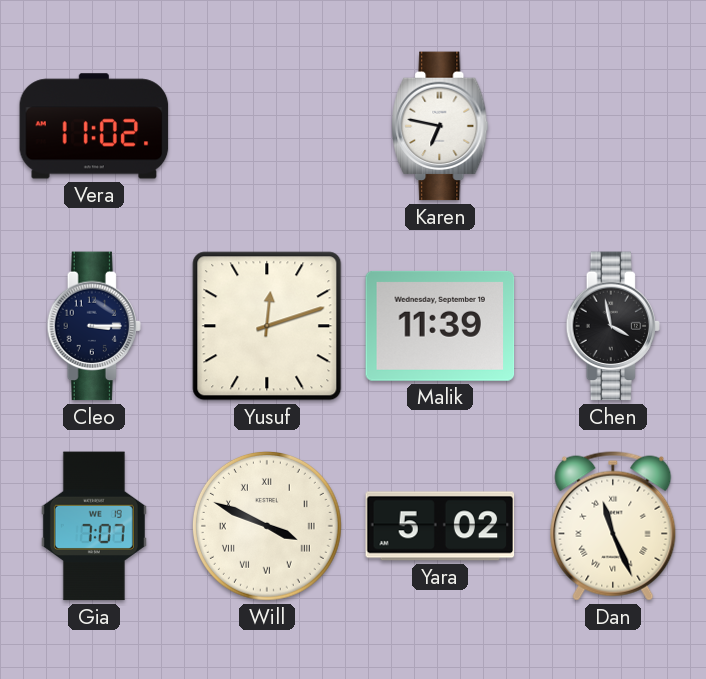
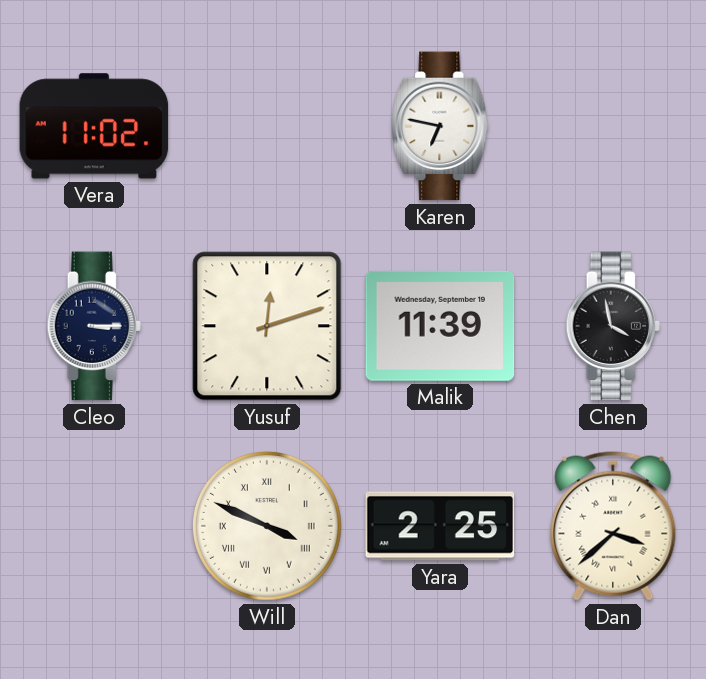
Gia: 7:07 -> none
Yara: 5:02 -> 2:25
Dan: 11:26 -> 3:38
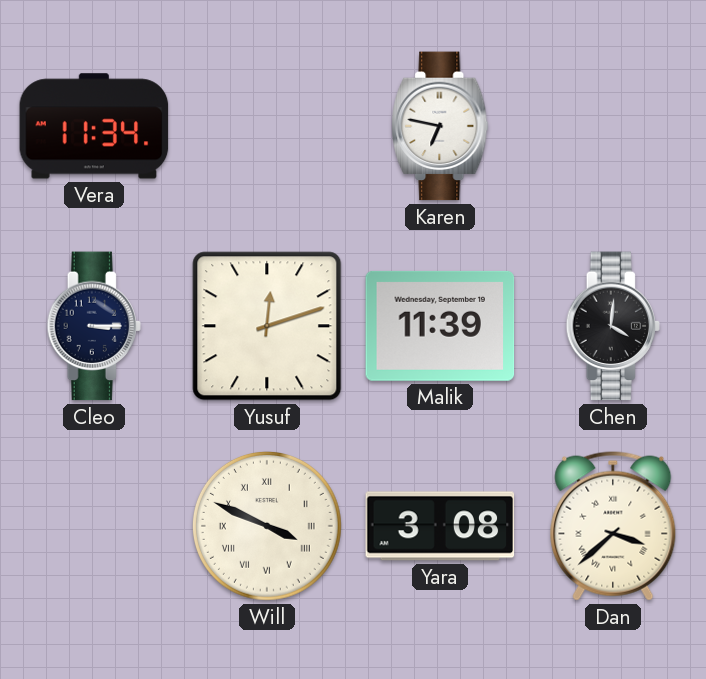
Vera: 11:02 -> 11:34
Chen: 3:58 -> 4:01
Yara: 2:25 -> 3:08
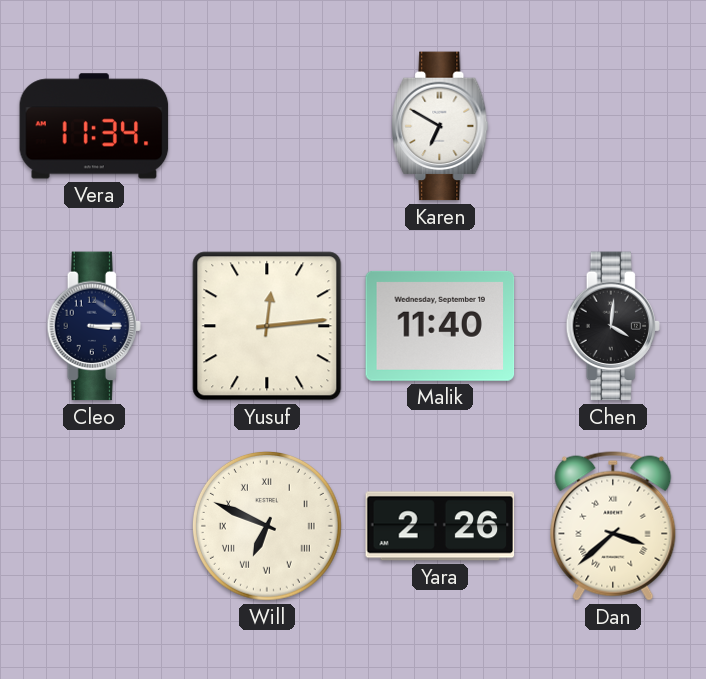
Karen: 6:47 -> 6:50
Yusuf: 12:12 -> 12:14
Malik: 11:39 -> 11:40
Will: 3:49 -> 6:49
Yara: 3:08 -> 2:26
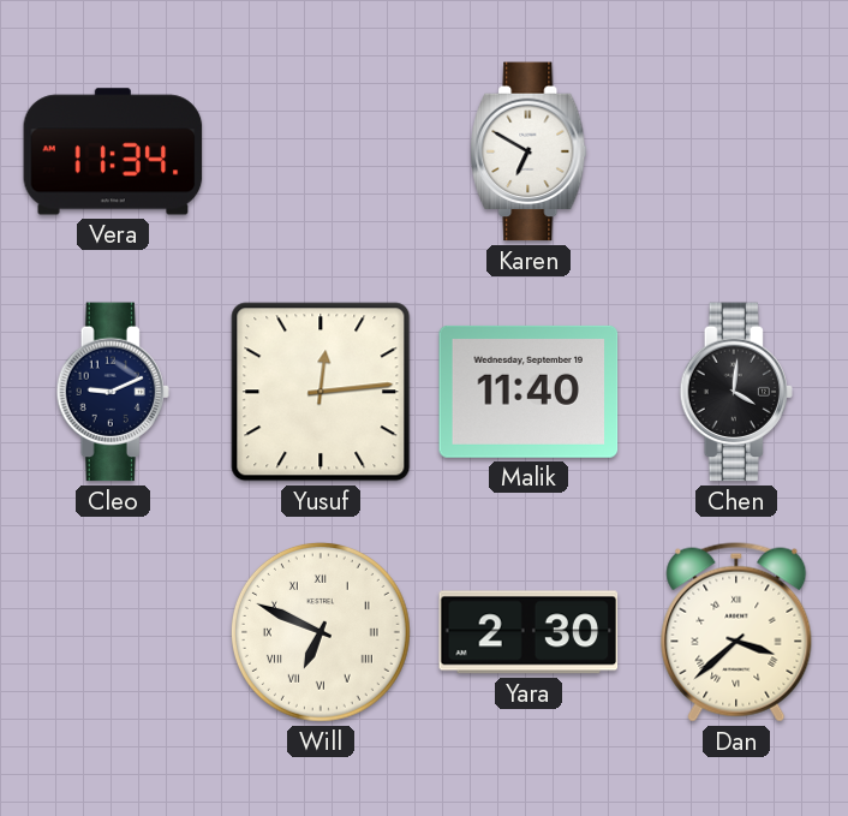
Cleo: 3:15 -> 9:11
Yara: 2:26 -> 2:30
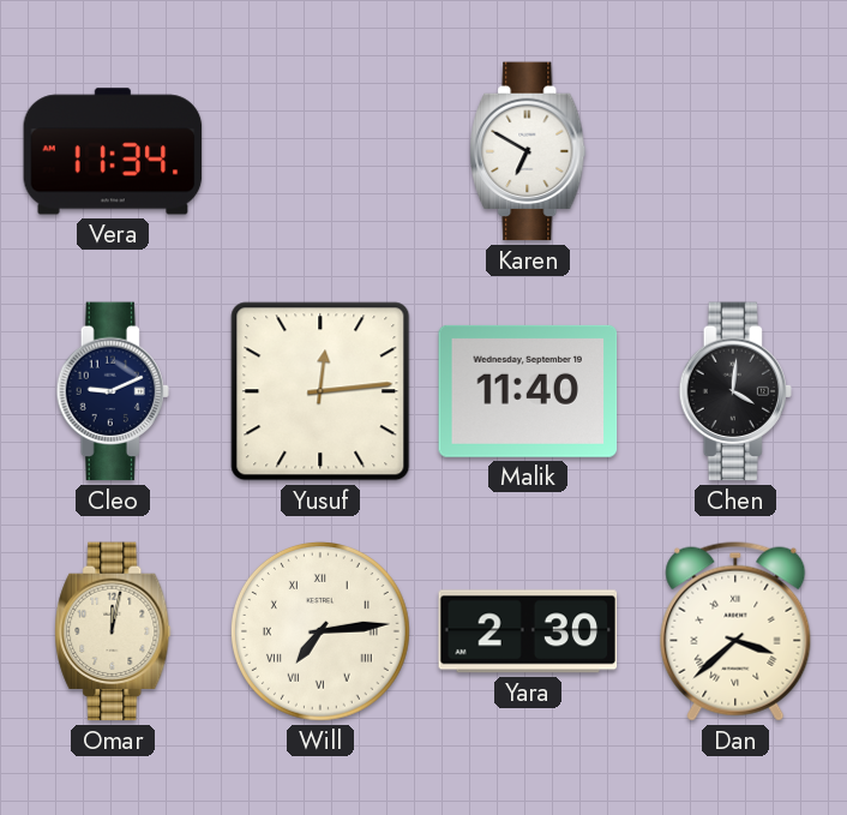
Omar: none -> 12:02
Will: 6:49 -> 7:14
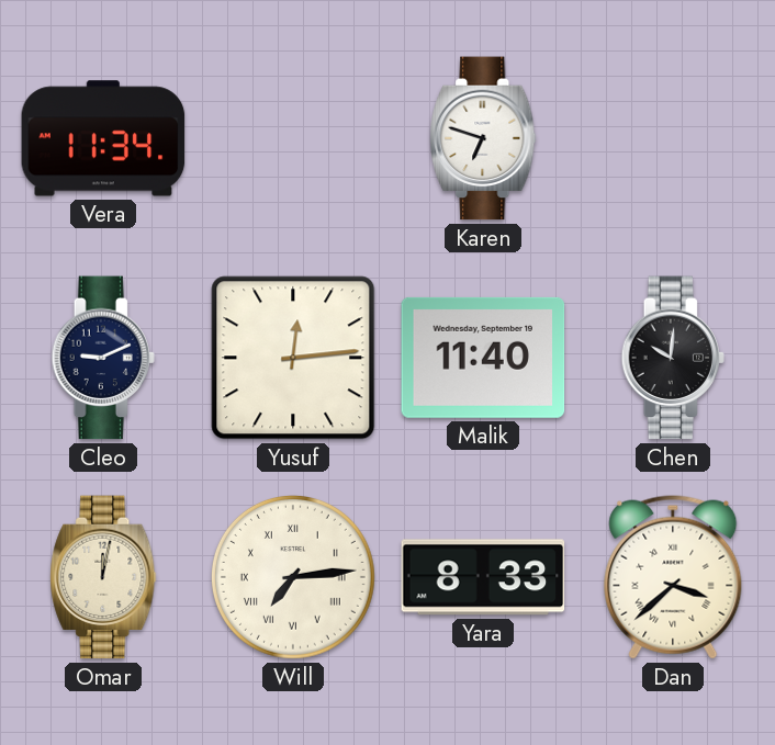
Karen: 6:50 -> 6:48
Chen: 4:01 -> 10:01
Yara: 2:30 -> 8:33
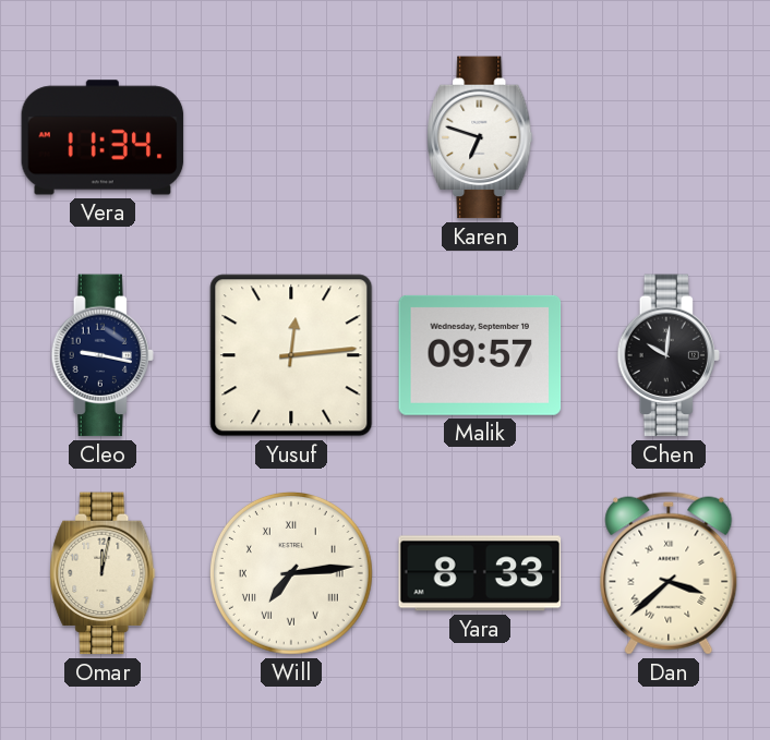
Cleo: 9:11 -> 9:17
Malik: 11:40 -> 09:57
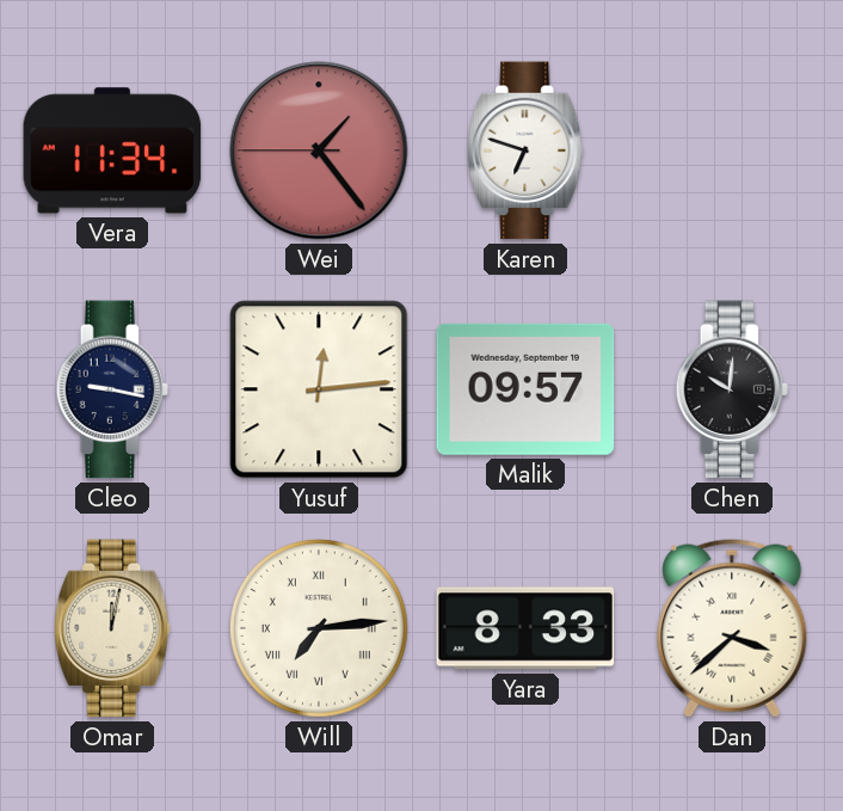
Wei: none -> 1:23
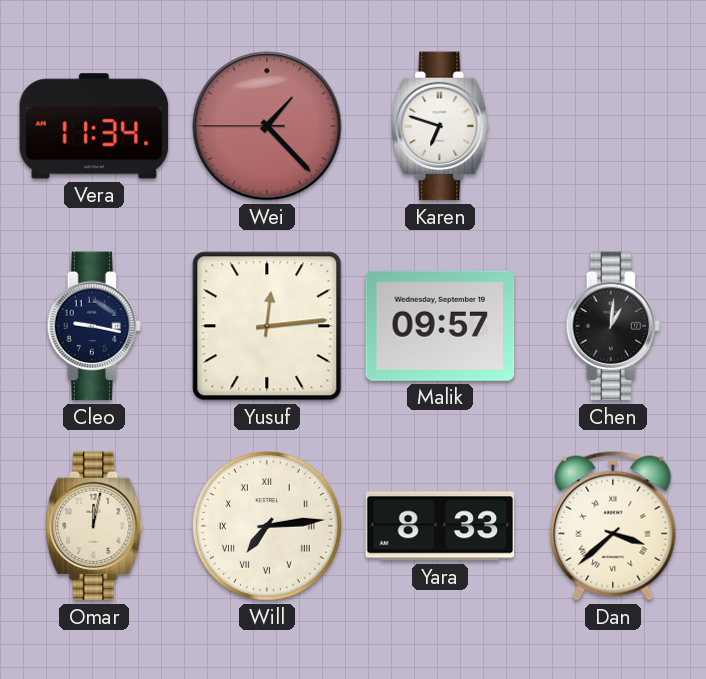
Wei: 1:23 -> 1:22
Chen: 10:01 -> 1:01
